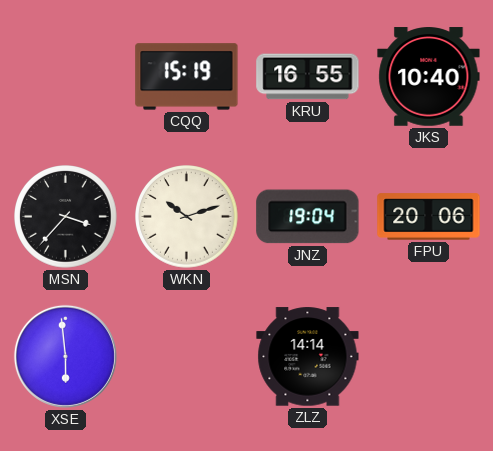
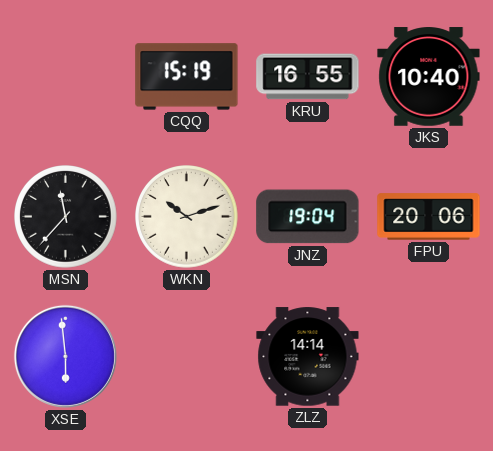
MSN: 3:37 -> 11:37
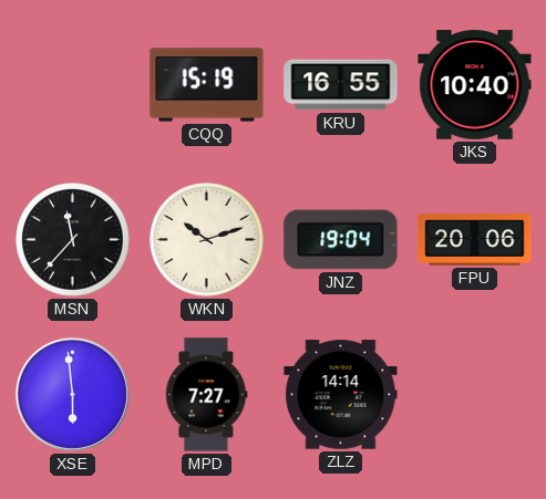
MPD: none -> 7:27
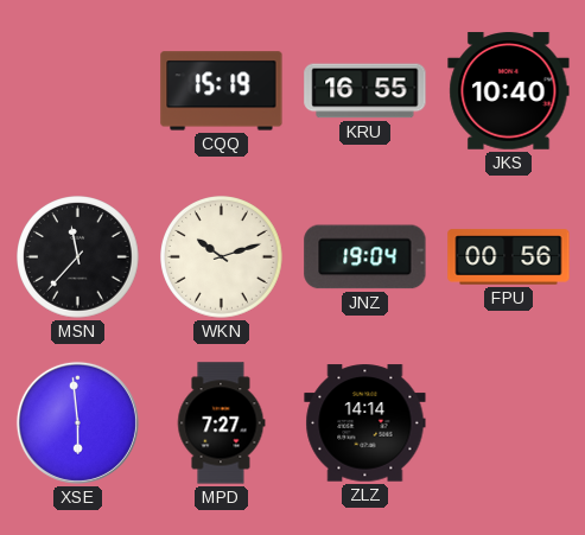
FPU: 20:06 -> 00:56
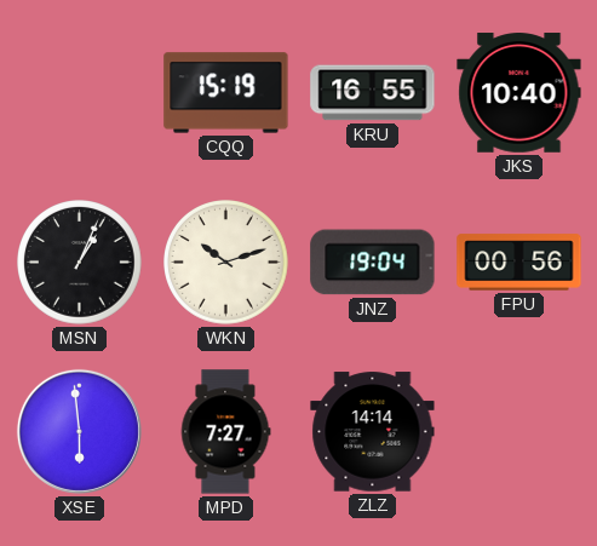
MSN: 11:37 -> 1:04
